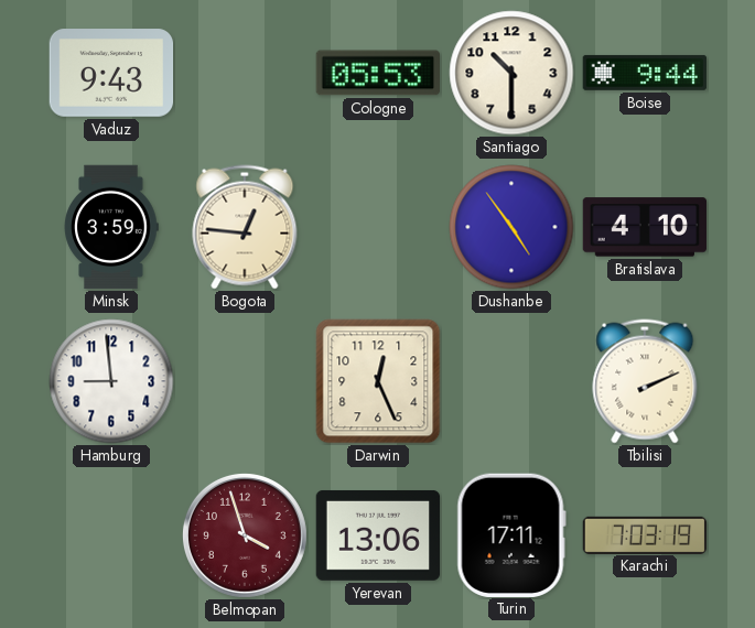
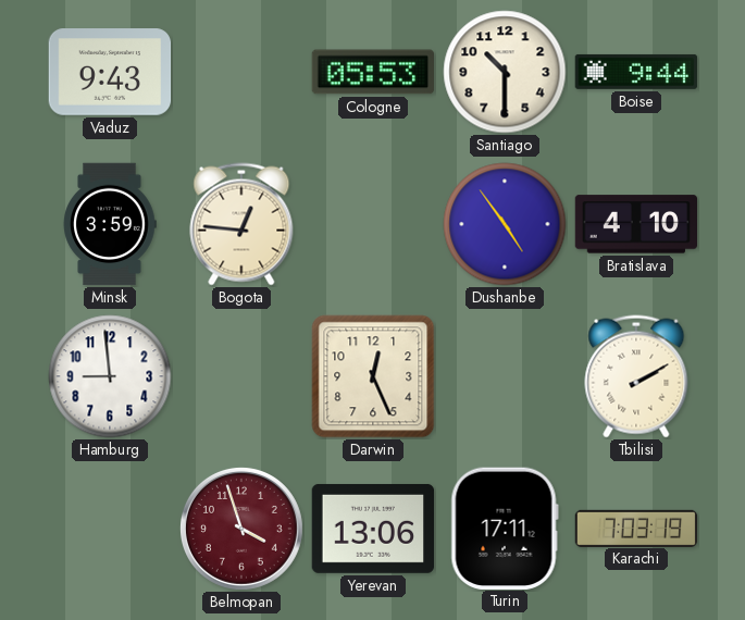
Tbilisi: 2:11 -> 2:10
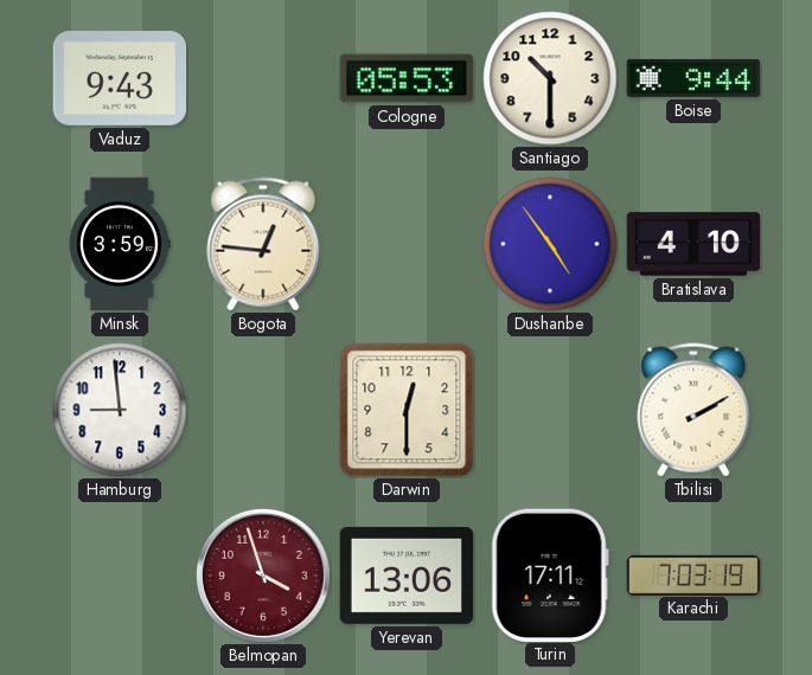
Darwin: 12:26 -> 12:30
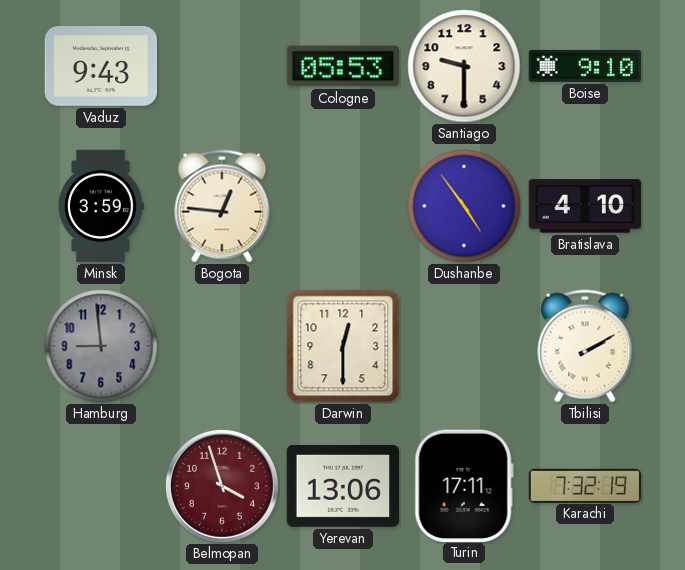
Santiago: 10:30 -> 9:30
Boise: 9:44 -> 9:10
Hamburg dial: white -> grey
Karachi: 7:03 -> 7:32
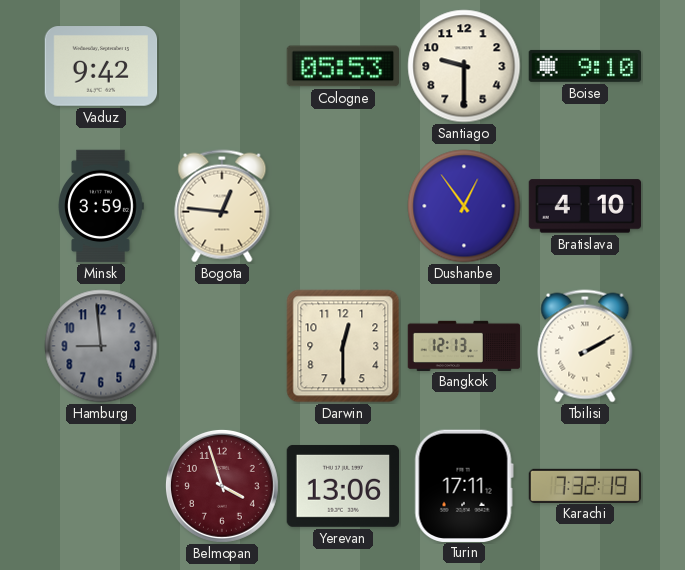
Vaduz: 9:43 -> 9:42
Dushanbe: 4:54 -> 12:54
Bangkok: none -> 12:13
